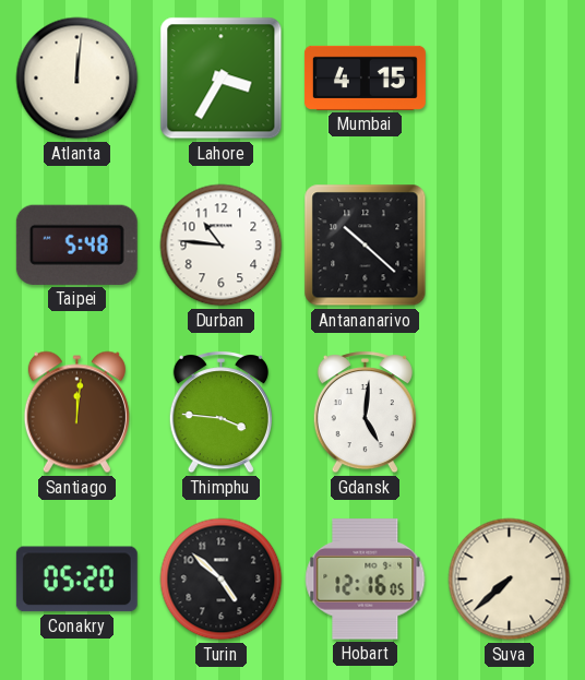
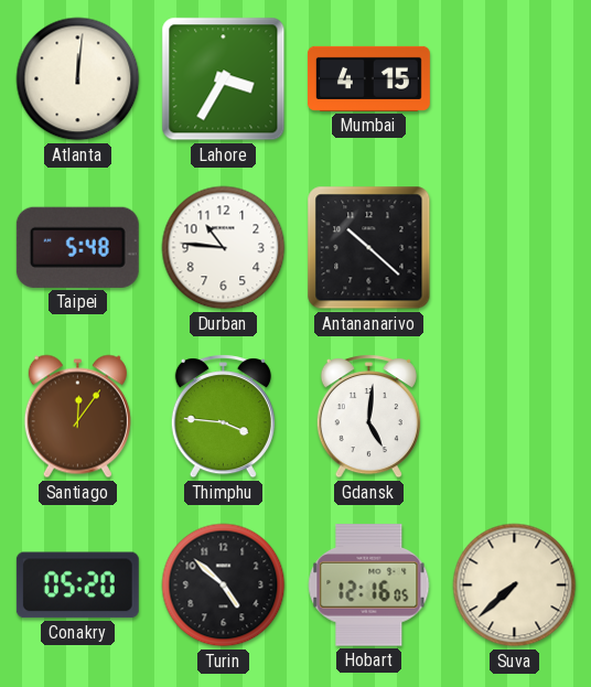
Santiago: 12:01 -> 12:06
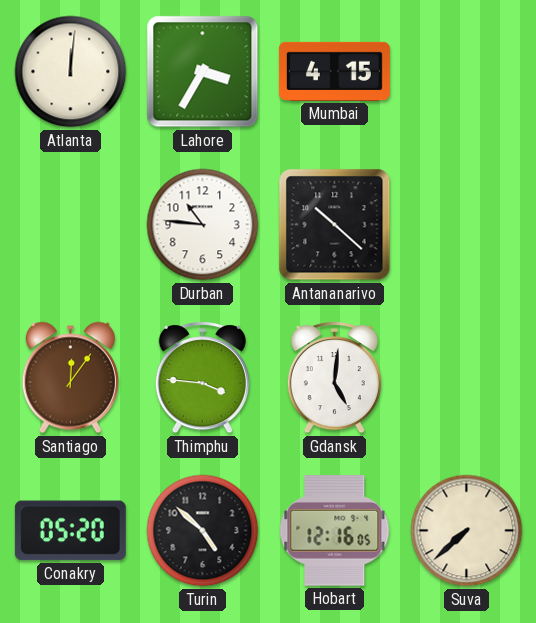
Taipei: 5:48 -> none
